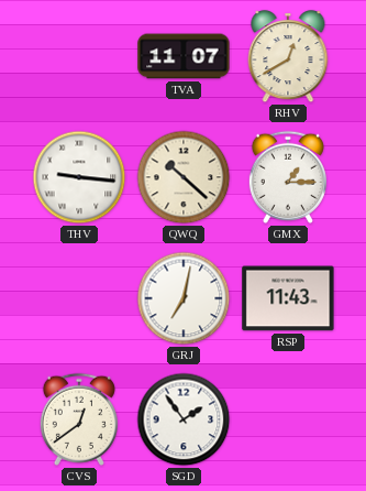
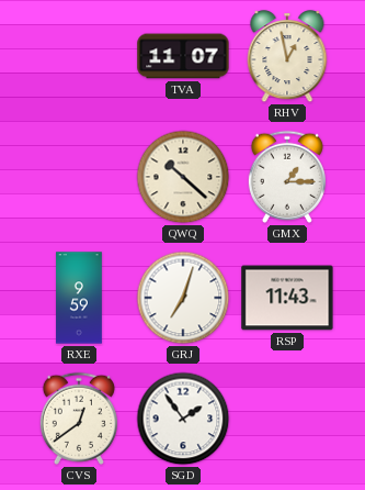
RHV: 12:40 -> 12:58
THV: 9:16 -> none
RXE: none -> 9:59
GRJ: 7:02 -> 7:03
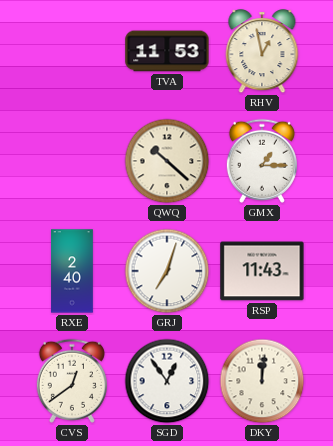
TVA: 11:07 -> 11:53
RXE: 9:59 -> 2:40
SGD: 1:54 -> 12:54
DKY: none -> 12:01
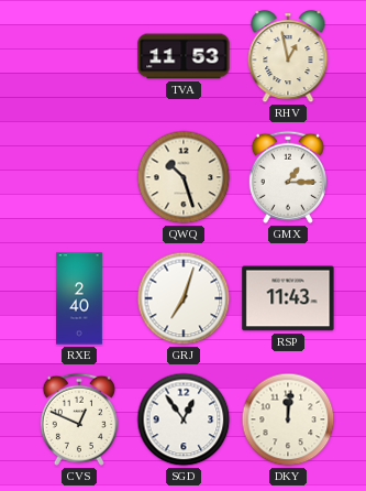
QWQ: 10:22 -> 10:27
CVS: 12:39 -> 12:49
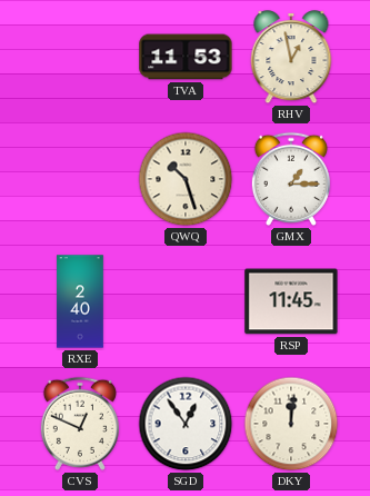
GRJ: 7:03 -> none
RSP: 11:43 -> 11:45
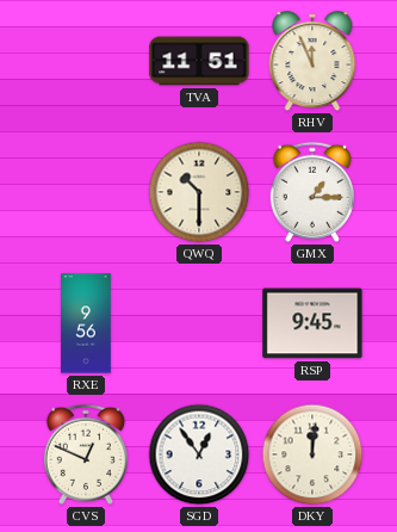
TVA: 11:53 -> 11:51
RHV: 12:58 -> 11:56
QWQ: 10:27 -> 10:30
RXE: 2:40 -> 9:56
RSP: 11:45 -> 9:45
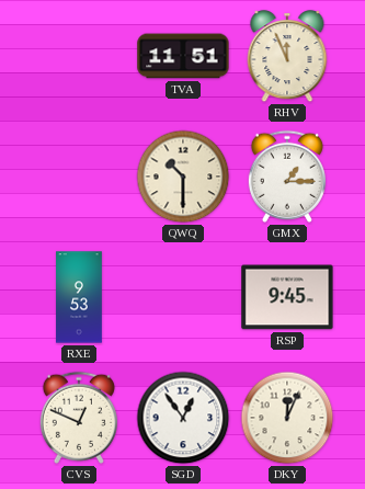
RXE: 9:56 -> 9:53
DKY: 12:01 -> 12:04
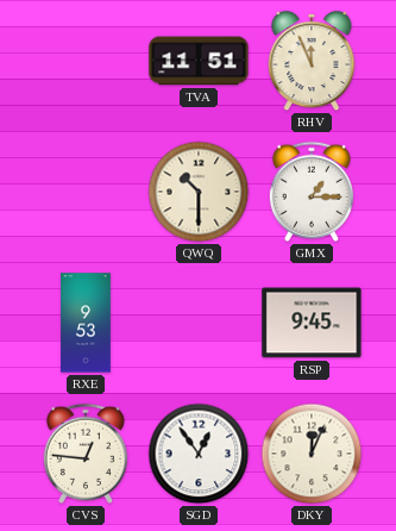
CVS: 12:49 -> 12:46
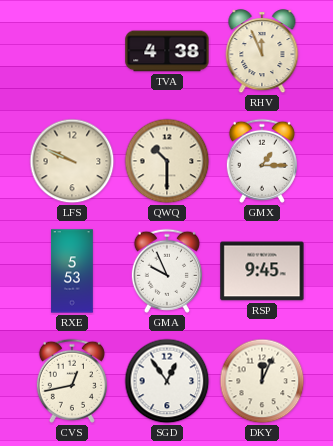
TVA: 11:51 -> 4:38
LFS: none -> 9:49
RXE: 9:53 -> 5:53
GMA: none -> 9:56
CVS: 12:46 -> 12:43
